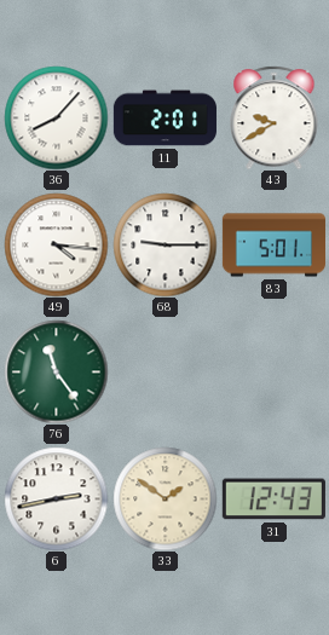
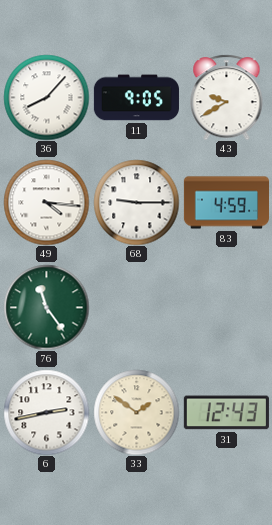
11: 2:01 -> 9:05
83: 5:01 -> 4:59
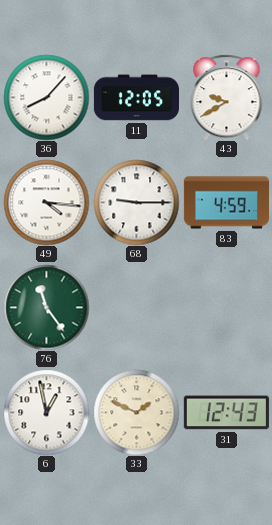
11: 9:05 -> 12:05
6: 2:43 -> 12:58
33: 1:51 -> 1:49
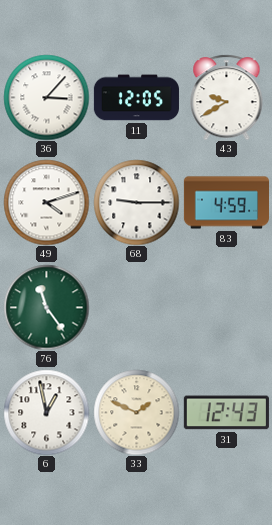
36: 8:07 -> 3:07
49: 4:16 -> 4:12
